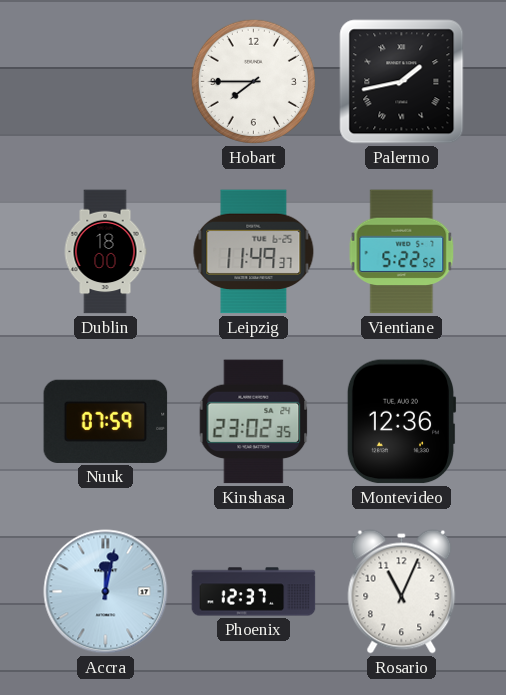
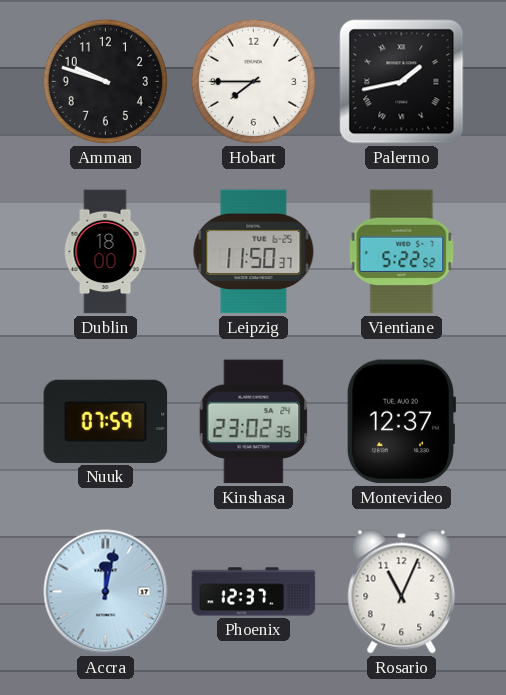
Amman: none -> 9:48
Leipzig: 11:49 -> 11:50
Montevideo: 12:36 -> 12:37
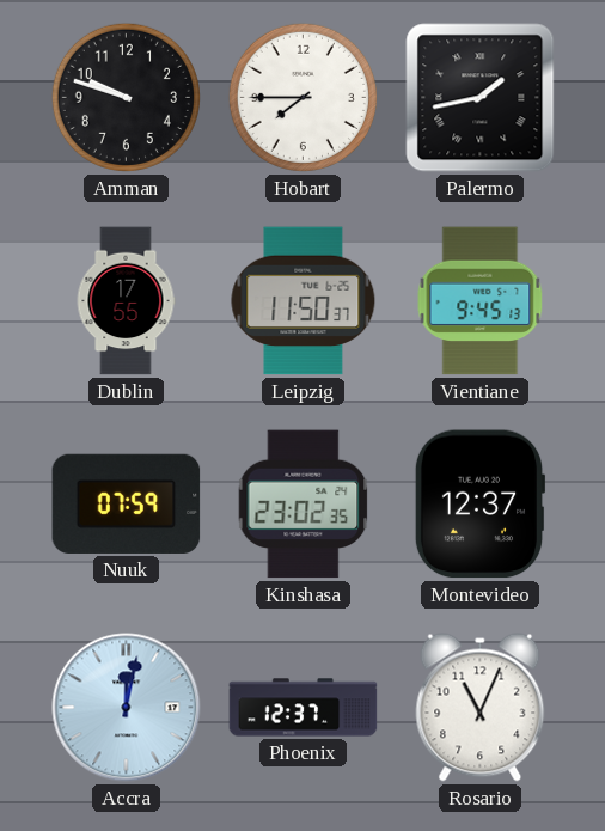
Dublin: 18:00 -> 17:55
Vientiane: 5:22 -> 9:45
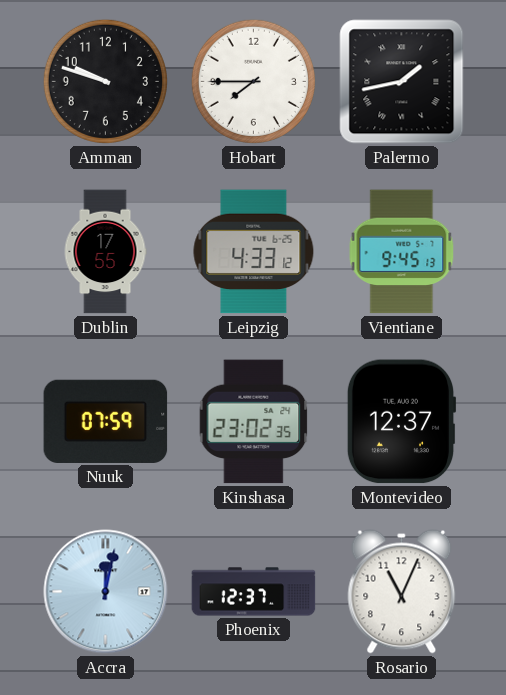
Leipzig: 11:50 -> 4:33
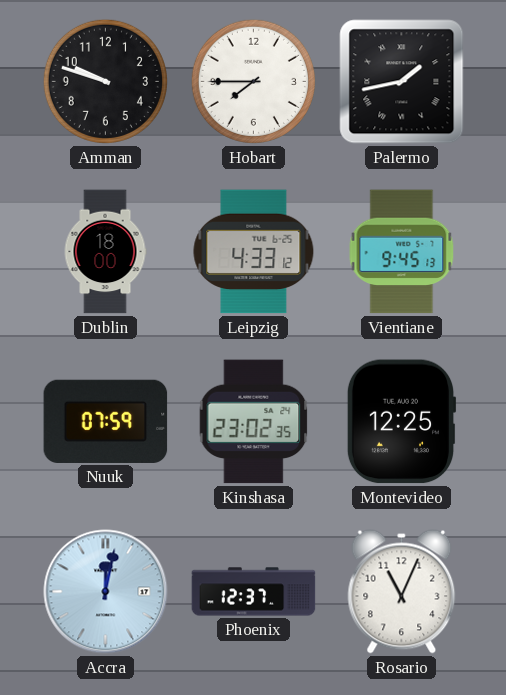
Dublin: 17:55 -> 18:00
Montevideo: 12:37 -> 12:25
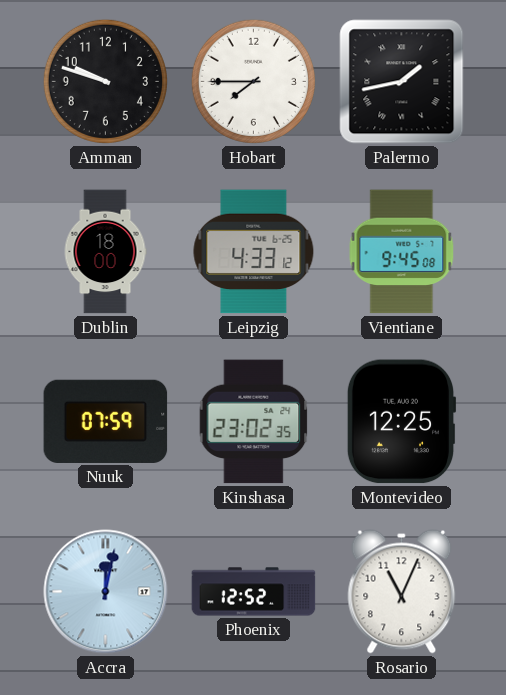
Vientiane: 9:45:13 -> 9:45:08
Phoenix: 12:37 -> 12:52
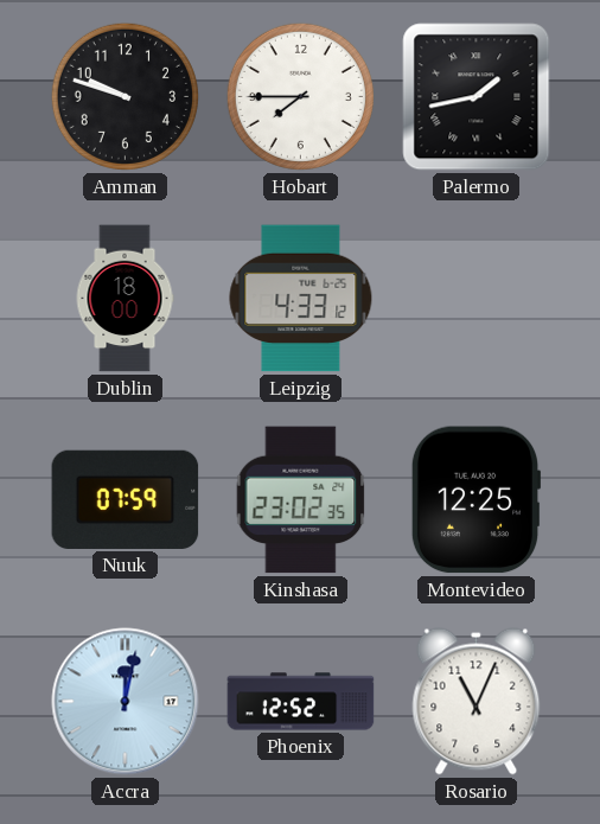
Vientiane: 9:45 -> none
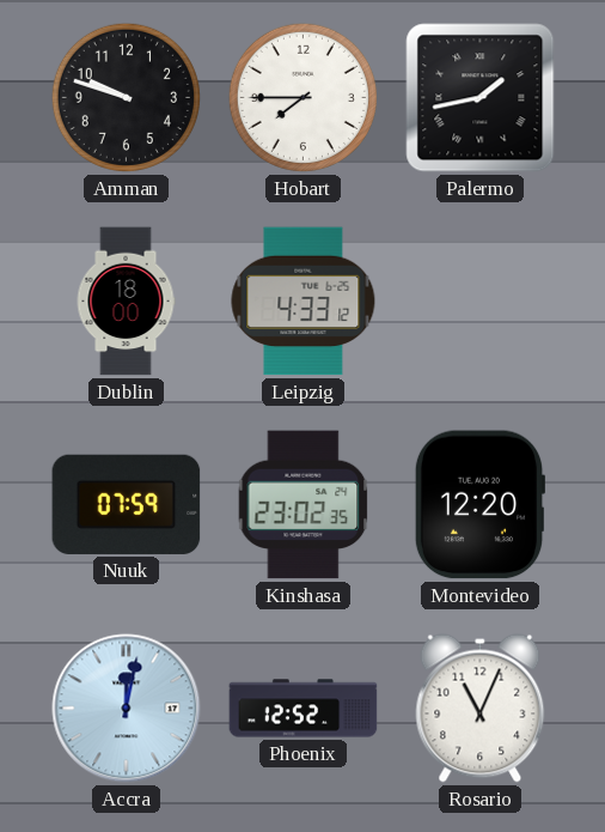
Montevideo: 12:25 -> 12:20
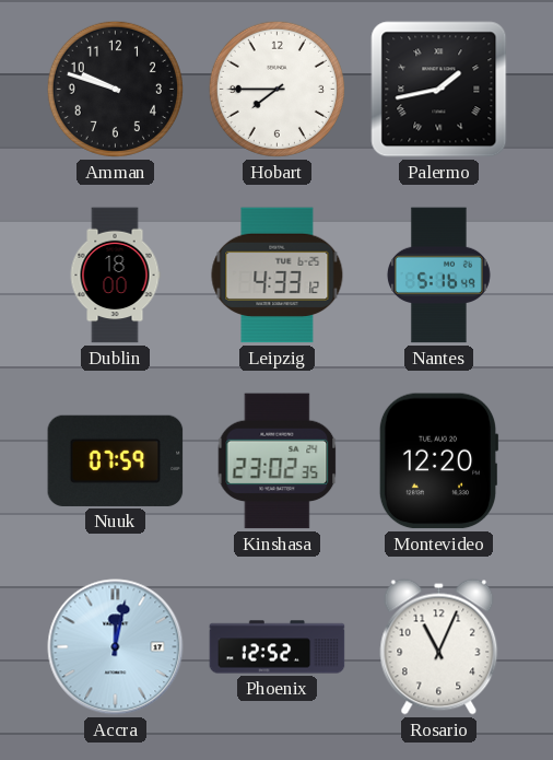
Nantes: none -> 5:16
